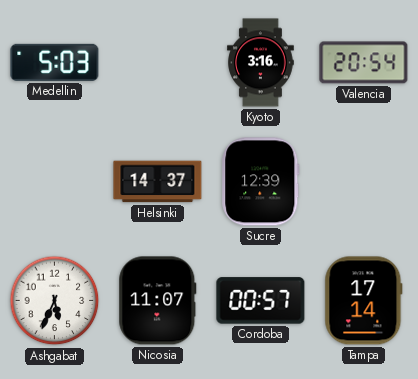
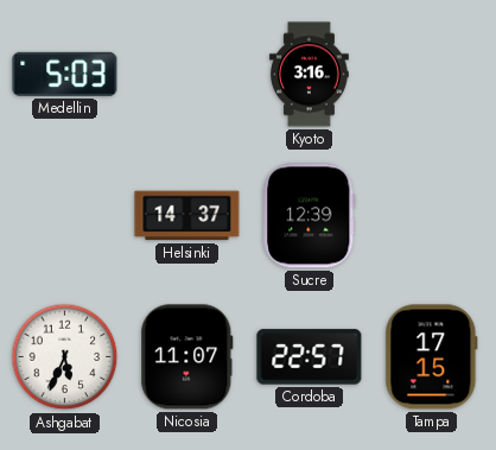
Valencia: 20:54 -> none
Cordoba: 00:57 -> 22:57
Tampa: 17:14 -> 17:15
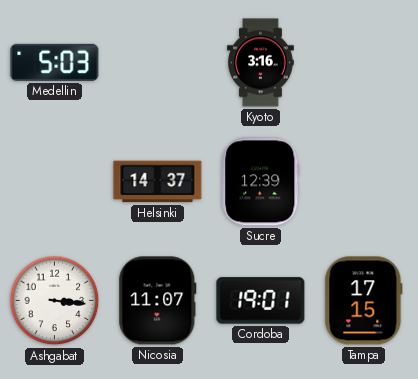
Ashgabat: 5:34 -> 3:16
Cordoba: 22:57 -> 19:01
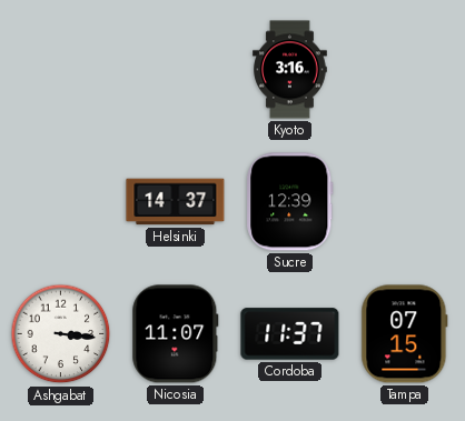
Medellin: 5:03 -> none
Cordoba: 19:01 -> 11:37
Tampa: 17:15 -> 07:15
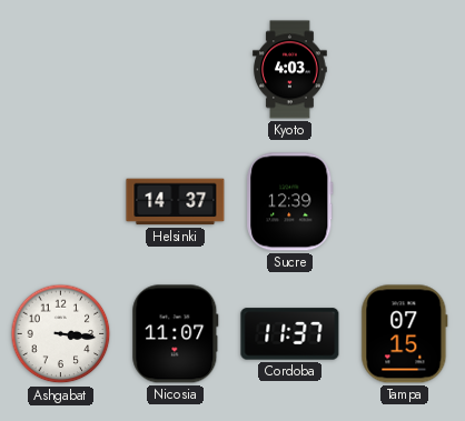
Kyoto: 3:16 -> 4:03
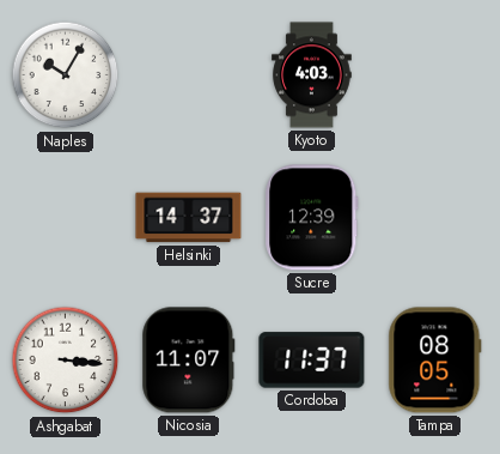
Naples: none -> 10:05
Tampa: 07:15 -> 08:05
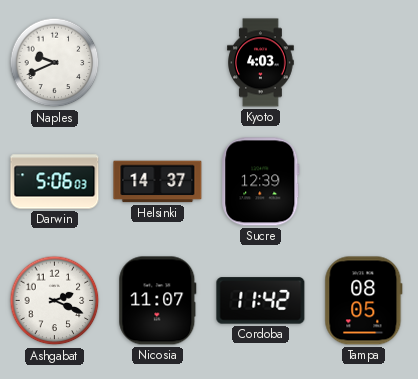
Naples: 10:05 -> 9:41
Darwin: none -> 5:06
Ashgabat: 3:16 -> 2:19
Cordoba: 11:37 -> 11:42
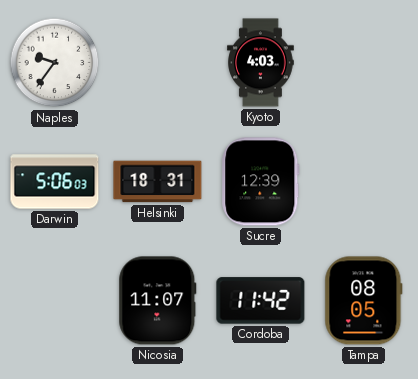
Naples: 9:41 -> 9:36
Helsinki: 14:37 -> 18:31
Ashgabat: 2:19 -> none
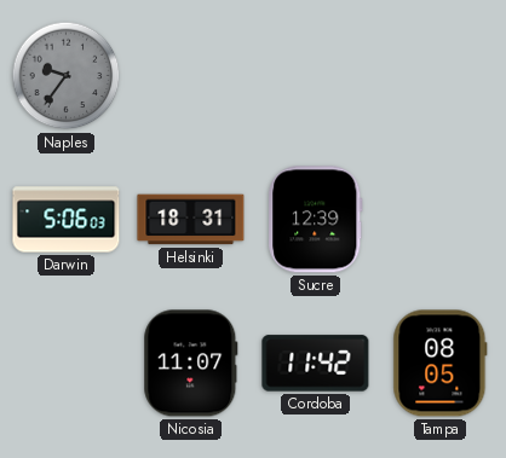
Naples dial: white -> grey
Kyoto: 4:03 -> none
